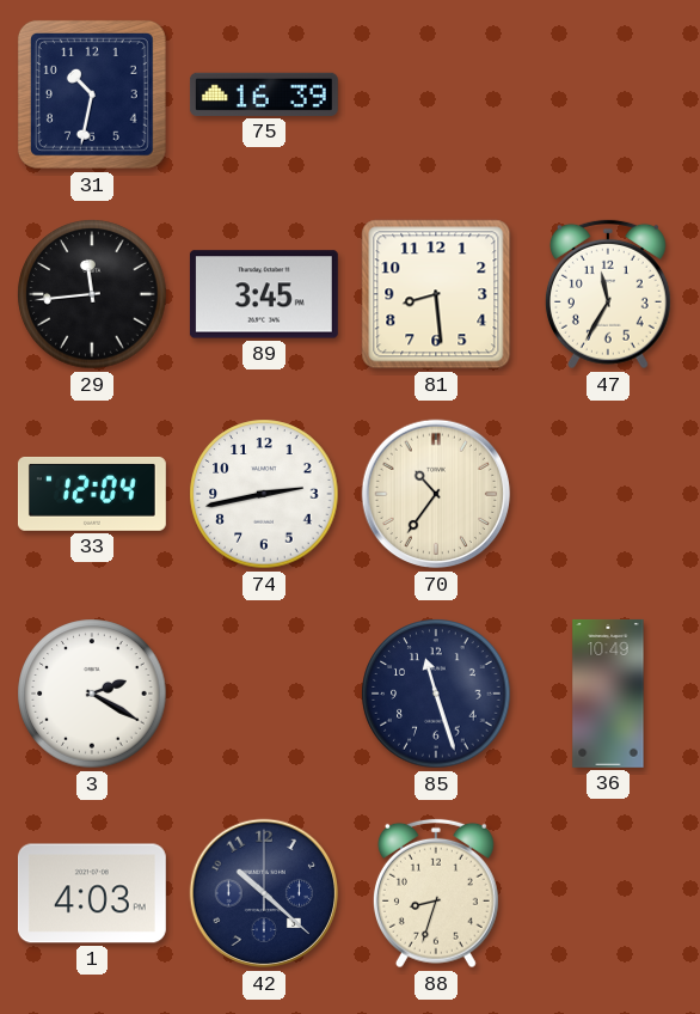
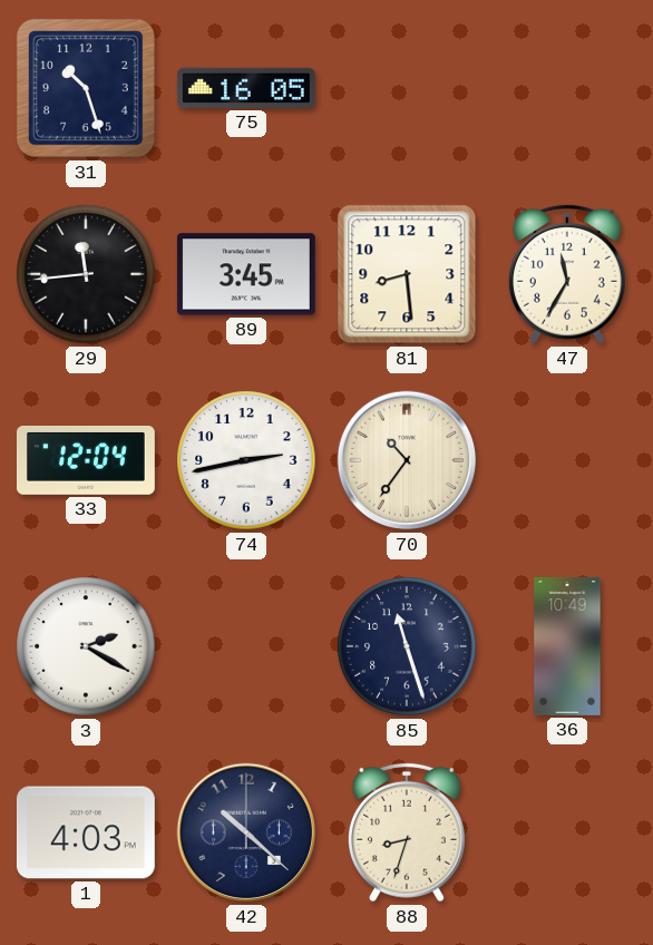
31: 10:32 -> 10:27
75: 16:39 -> 16:05
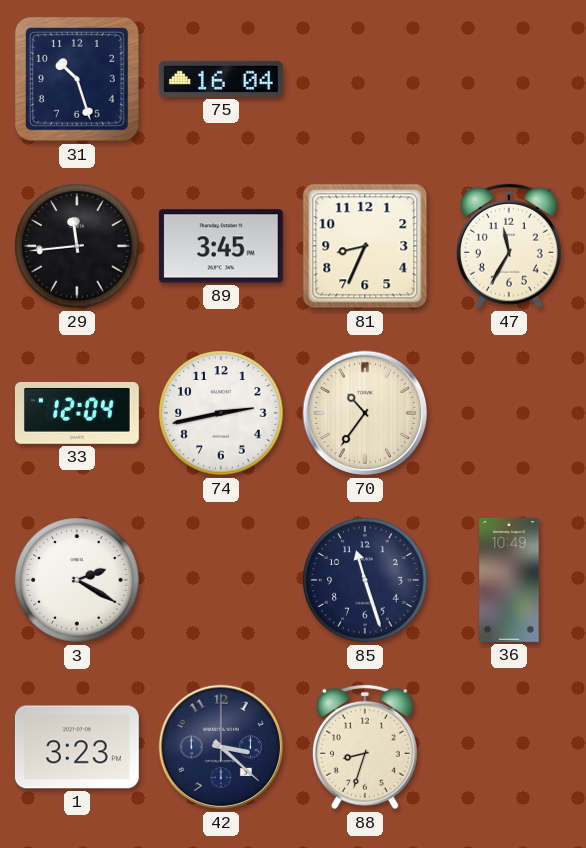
75: 16:05 -> 16:04
81: 8:29 -> 8:34
1: 4:03 -> 3:23
42: 10:22 -> 3:22
